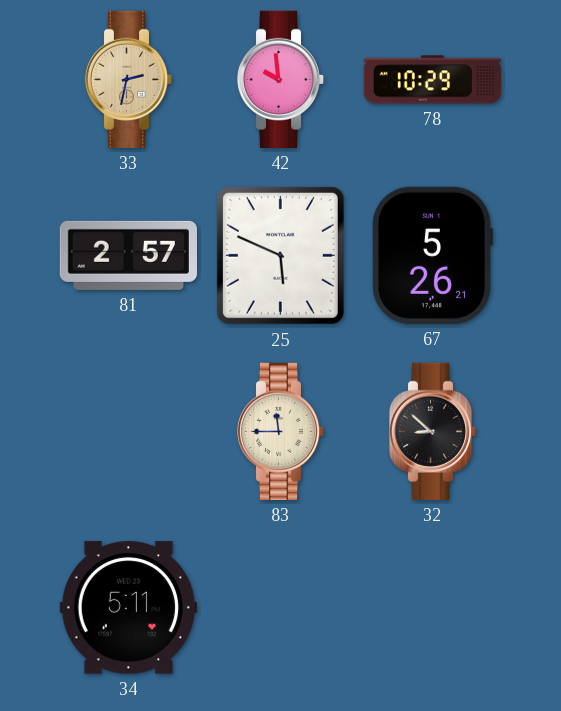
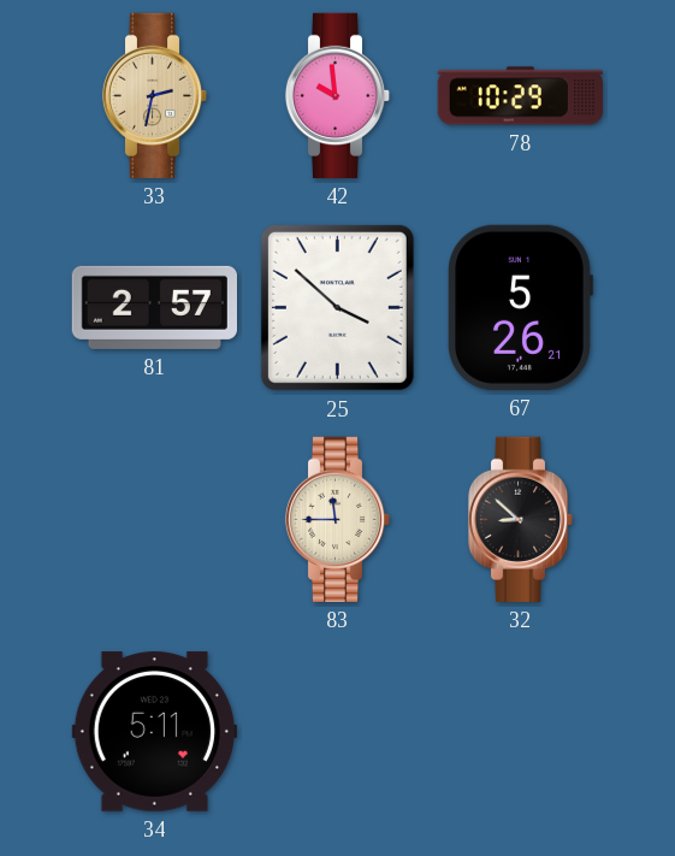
25: 5:49 -> 3:52
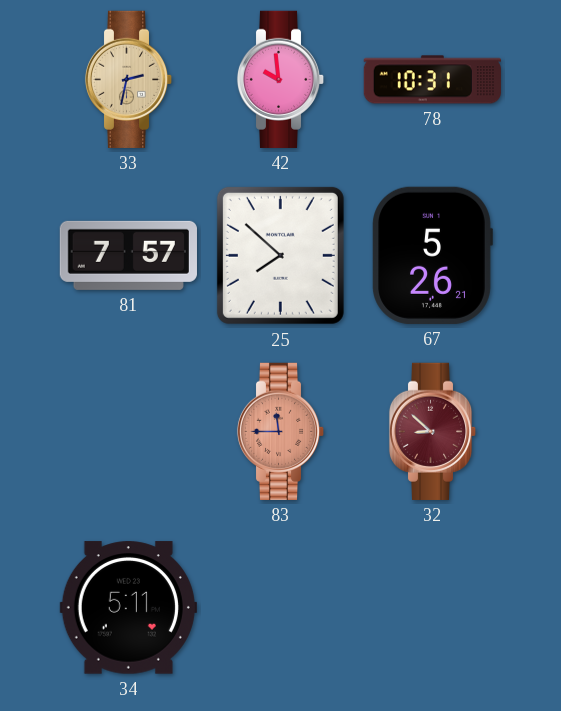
78: 10:29 -> 10:31
81: 2:57 -> 7:57
25: 3:52 -> 7:52
83 dial: cream -> salmon
32 dial: black -> burgundy
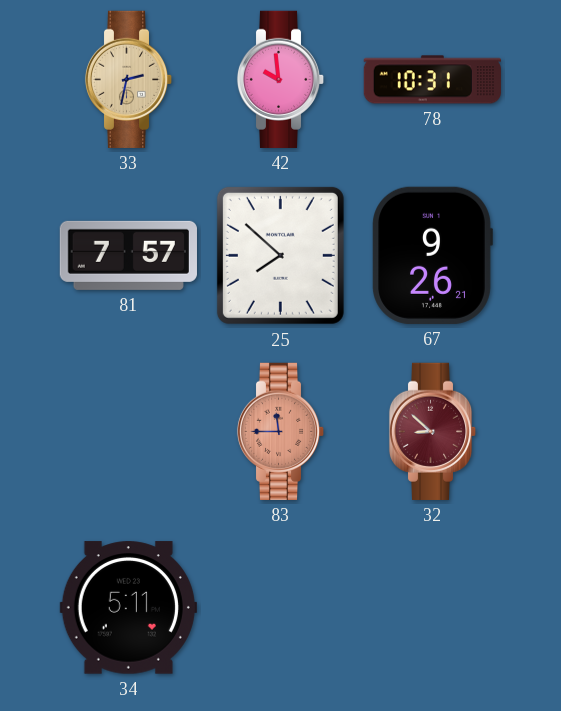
67: 5:26 -> 9:26
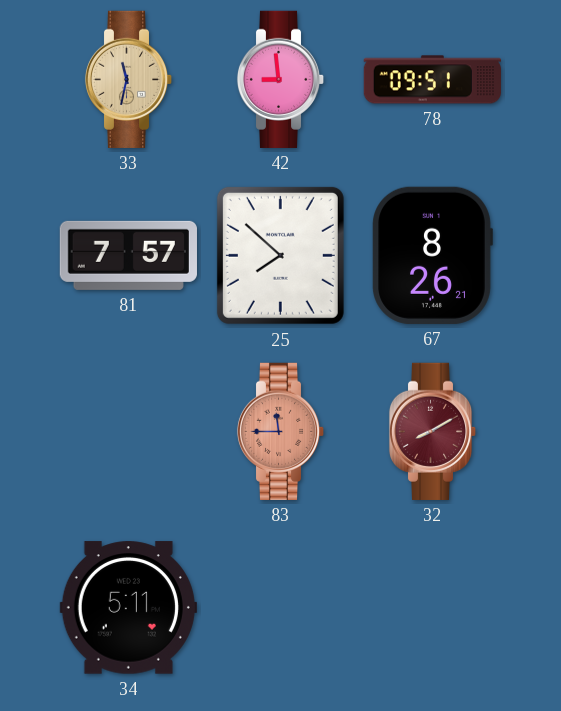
33: 2:32 -> 11:32
42: 9:59 -> 8:59
78: 10:31 -> 09:51
67: 9:26 -> 8:26
32: 8:52 -> 8:10
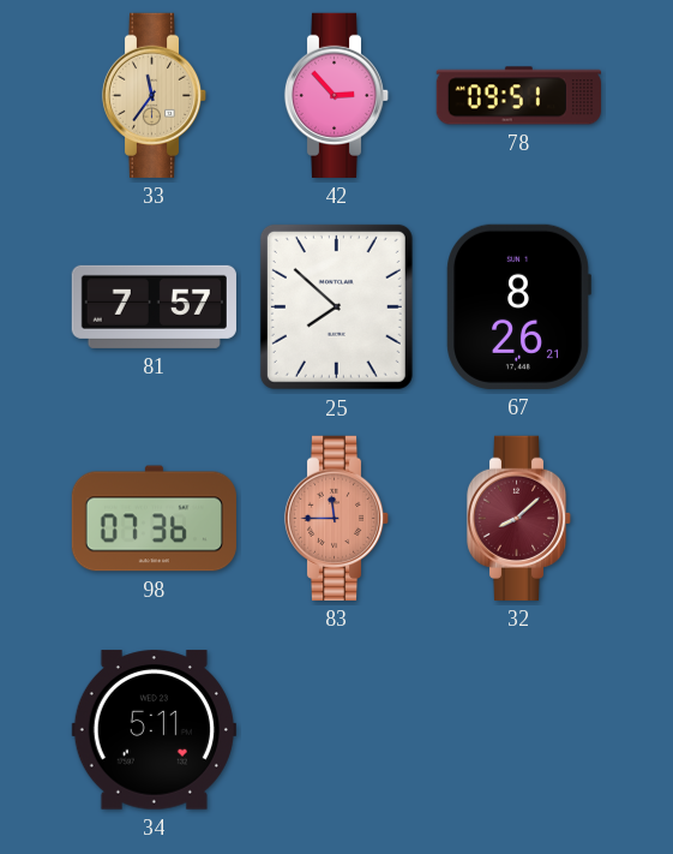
33: 11:32 -> 11:36
42: 8:59 -> 2:53
98: none -> 07:36
32: 8:10 -> 8:08
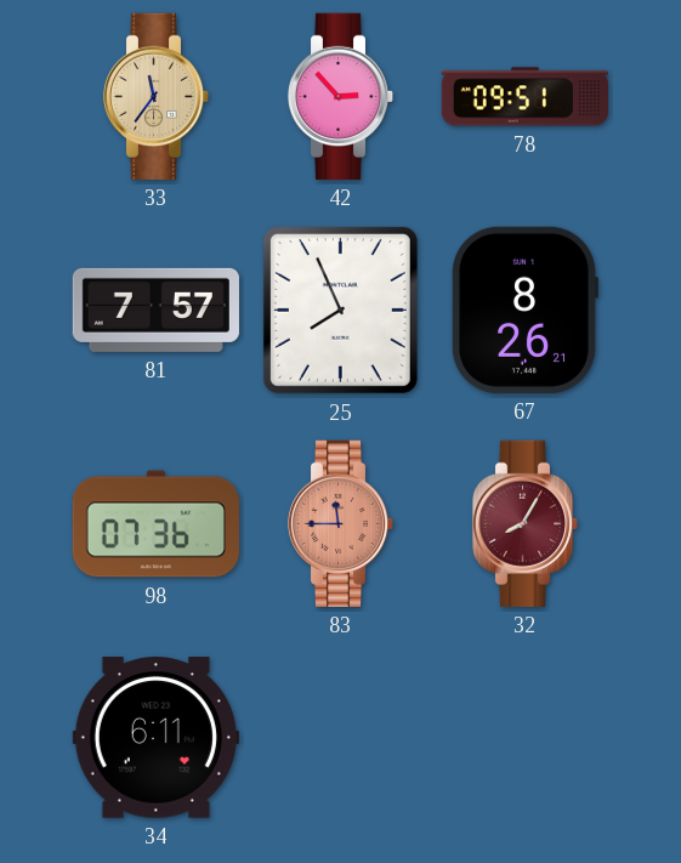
25: 7:52 -> 7:56
32: 8:08 -> 8:05
34: 5:11 -> 6:11
